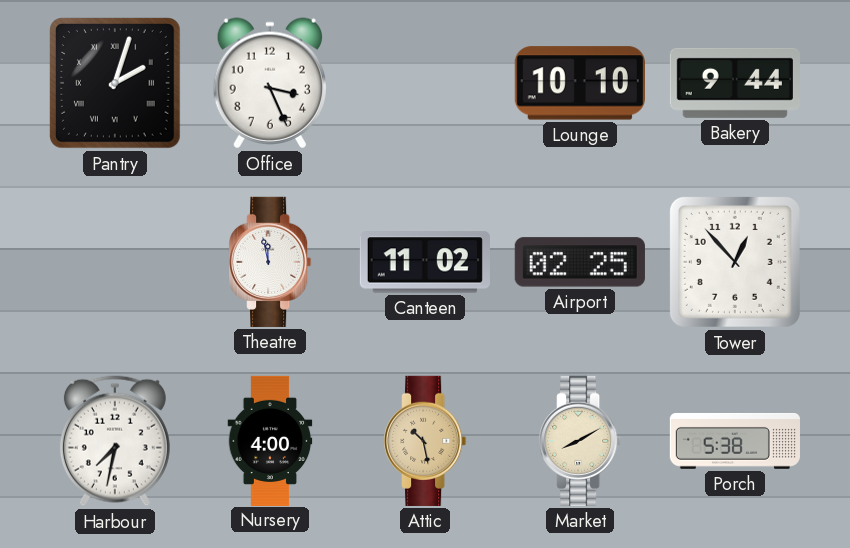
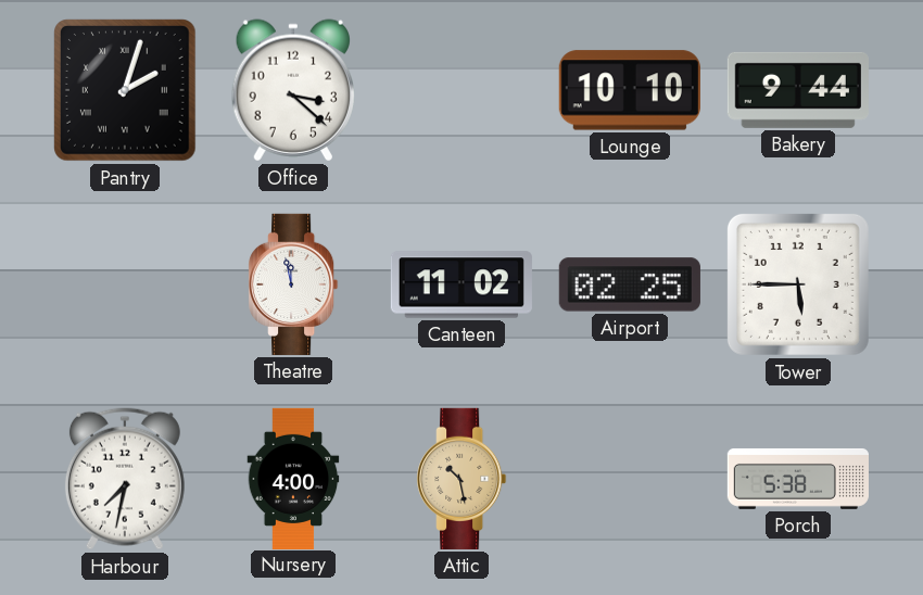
Office: 3:26 -> 3:22
Tower: 12:53 -> 5:45
Market: 8:10 -> none
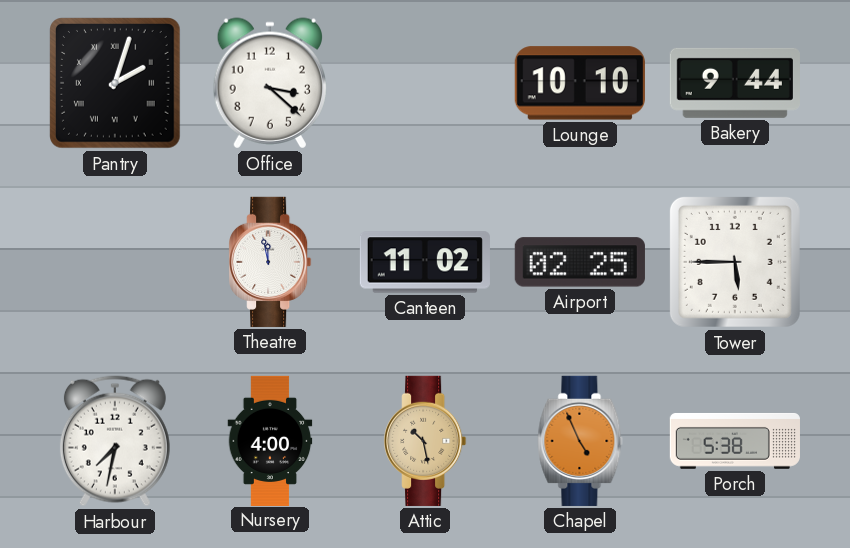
Chapel: none -> 4:56
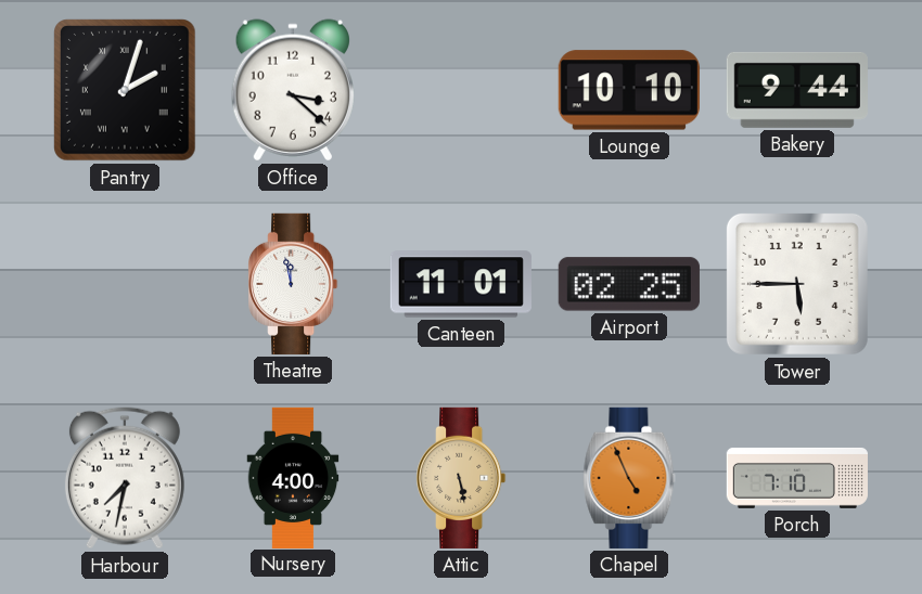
Canteen: 11:02 -> 11:01
Attic: 10:28 -> 5:28
Porch: 5:38 -> 7:10
